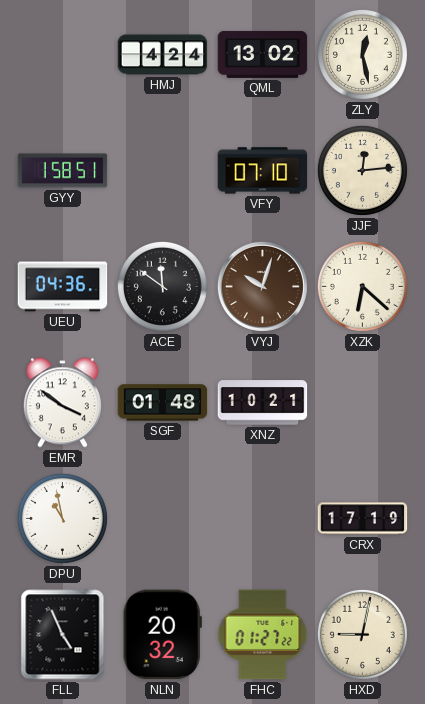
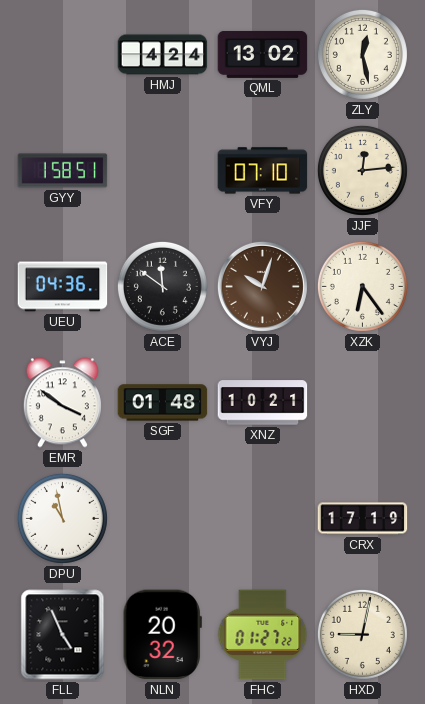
XZK: 6:22 -> 6:24
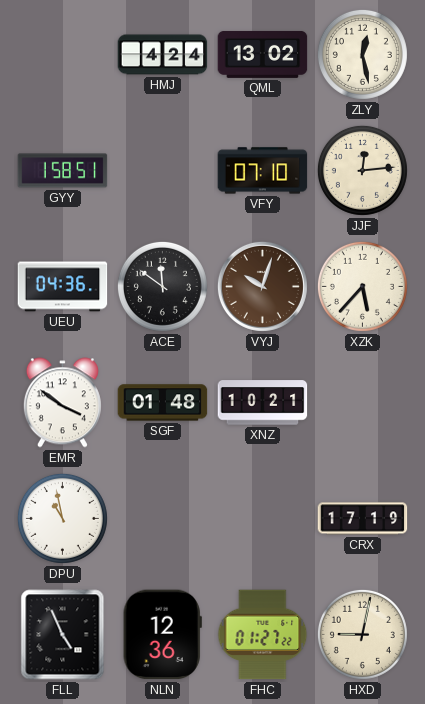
XZK: 6:24 -> 5:37
NLN: 20:32 -> 12:36
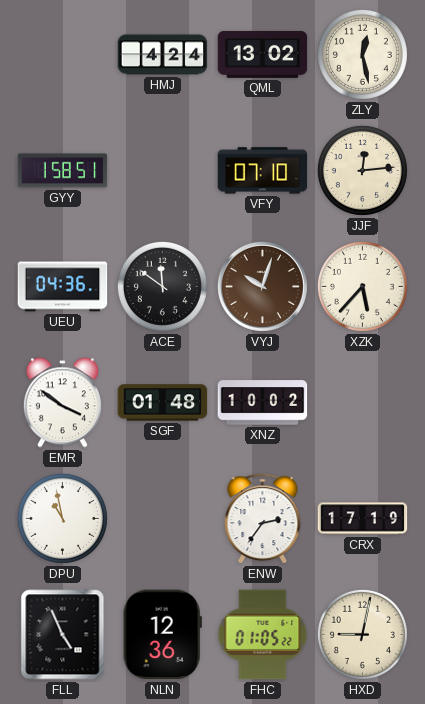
XNZ: 10:21 -> 10:02
ENW: none -> 2:36
FHC: 01:27 -> 01:05
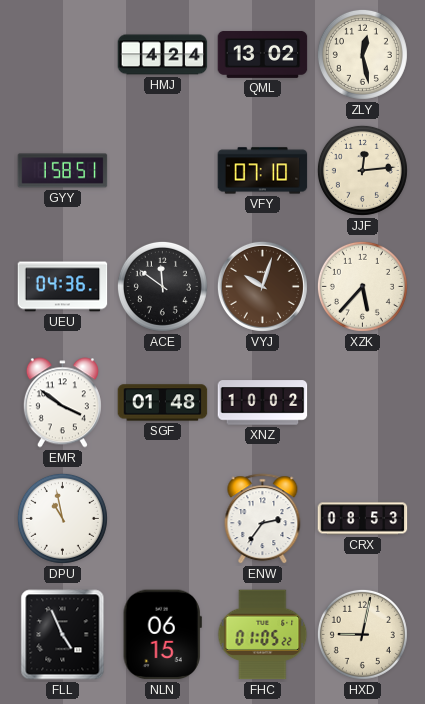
CRX: 17:19 -> 08:53
NLN: 12:36 -> 06:15
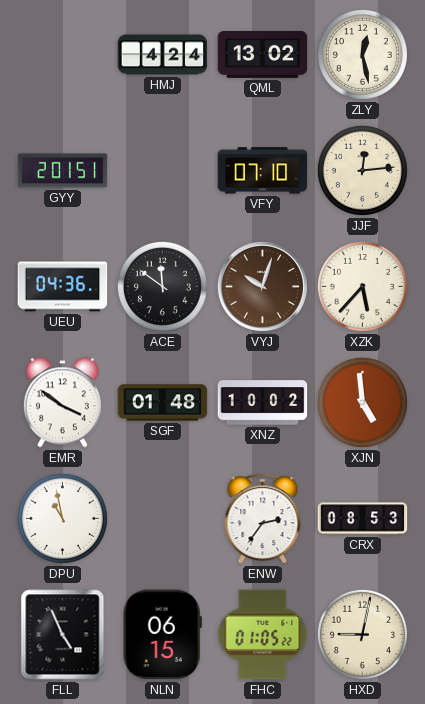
GYY: 1:58 -> 2:01
XJN: none -> 4:59
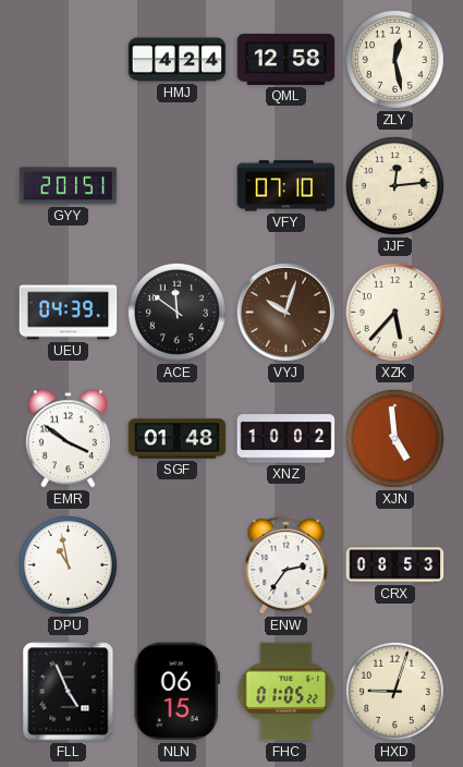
QML: 13:02 -> 12:58
UEU: 04:36 -> 04:39
HXD: 9:02 -> 9:03
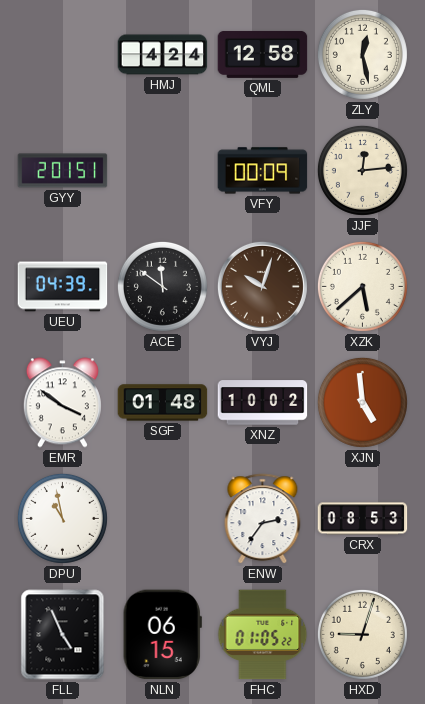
VFY: 07:10 -> 00:09
XZK: 5:37 -> 5:38
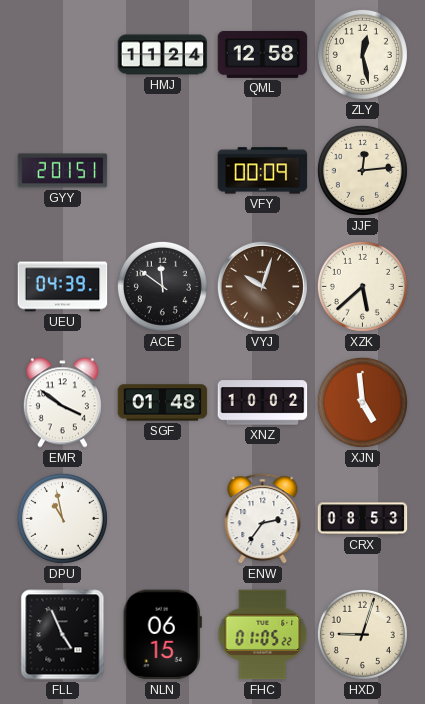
HMJ: 4:24 -> 11:24
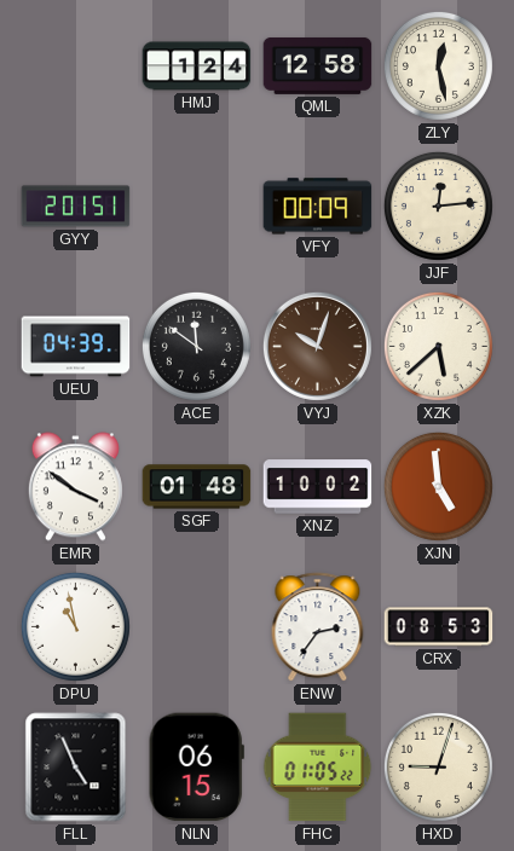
HMJ: 11:24 -> 1:24
